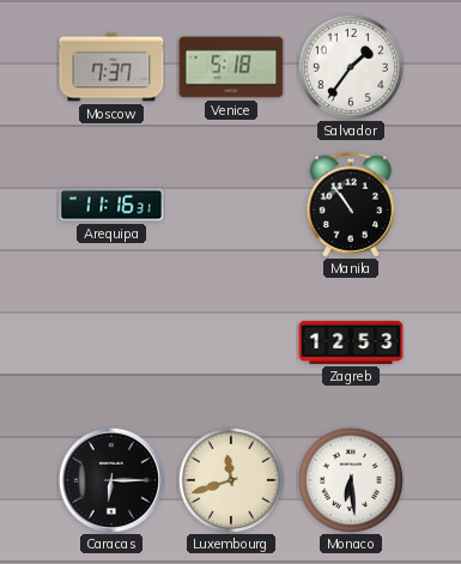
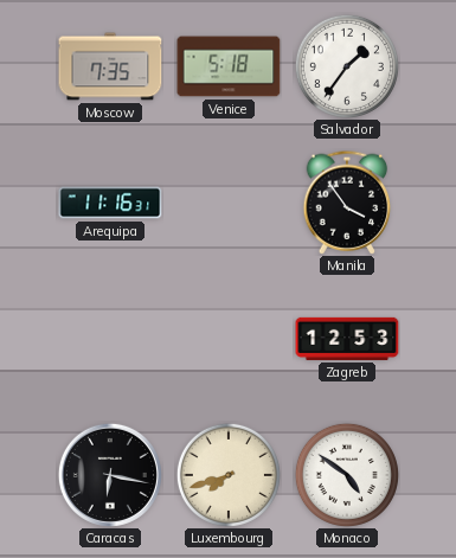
Moscow: 7:37 -> 7:35
Manila: 10:54 -> 3:54
Caracas: 6:15 -> 6:17
Luxembourg: 11:42 -> 7:42
Monaco: 6:29 -> 4:51
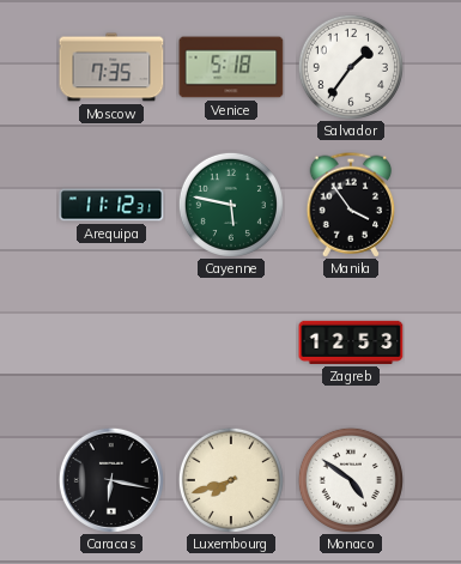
Arequipa: 11:16 -> 11:12
Cayenne: none -> 5:47
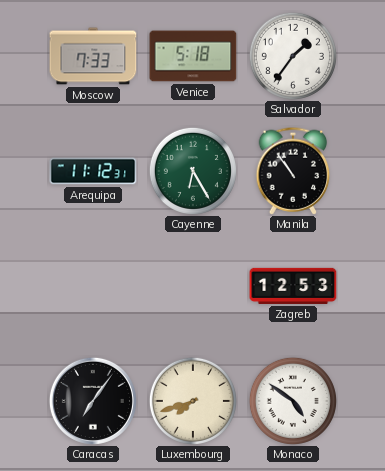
Moscow: 7:35 -> 7:33
Cayenne: 5:47 -> 6:25
Manila: 3:54 -> 10:54
Caracas: 6:17 -> 7:06
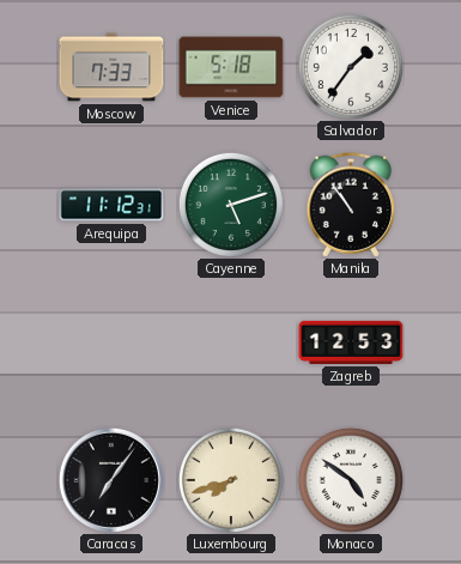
Cayenne: 6:25 -> 5:12
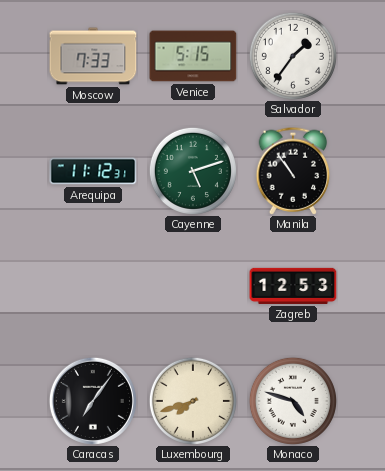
Venice: 5:18 -> 5:15
Monaco: 4:51 -> 4:48
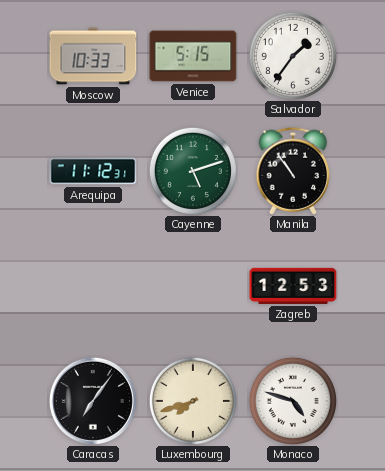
Moscow: 7:33 -> 10:33
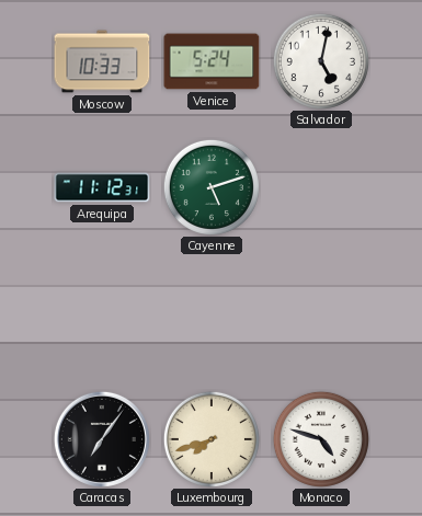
Venice: 5:15 -> 5:24
Salvador: 1:36 -> 5:02
Manila: 10:54 -> none
Zagreb: 12:53 -> none
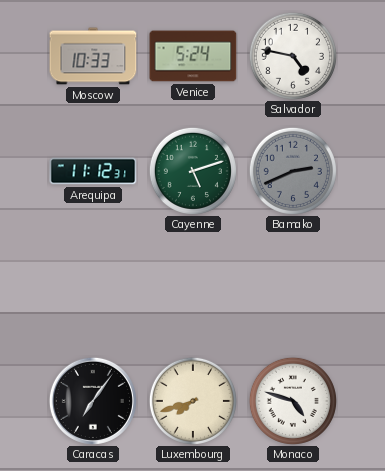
Salvador: 5:02 -> 4:47
Bamako: none -> 2:41
